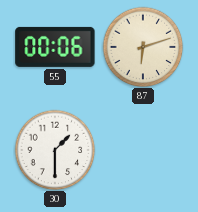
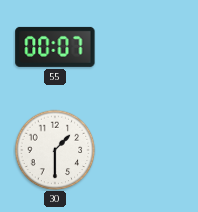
55: 00:06 -> 00:07
87: 6:12 -> none
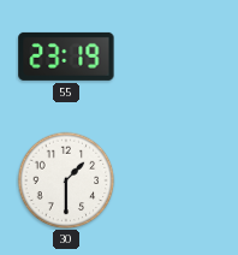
55: 00:07 -> 23:19
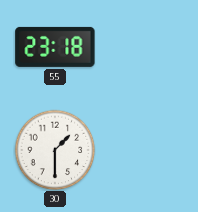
55: 23:19 -> 23:18
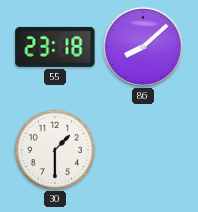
86: none -> 8:08
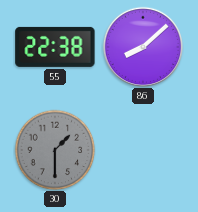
55: 23:18 -> 22:38
30 dial: white -> grey
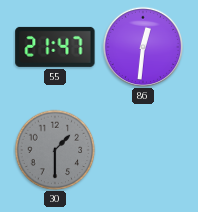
55: 22:38 -> 21:47
86: 8:08 -> 12:31
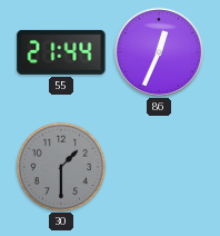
55: 21:47 -> 21:44
86: 12:31 -> 12:34
